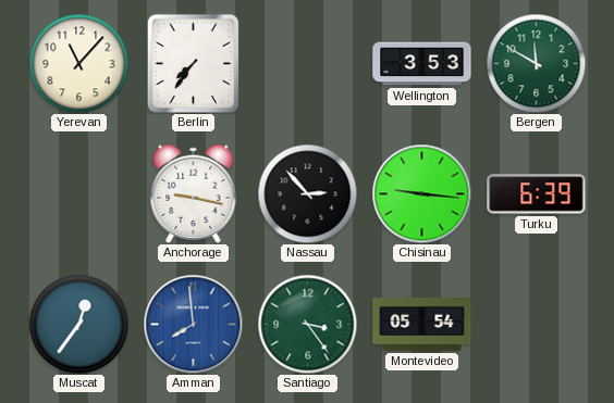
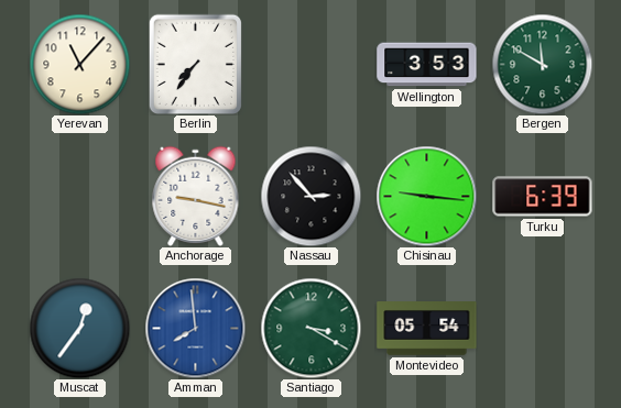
Santiago: 3:24 -> 3:20
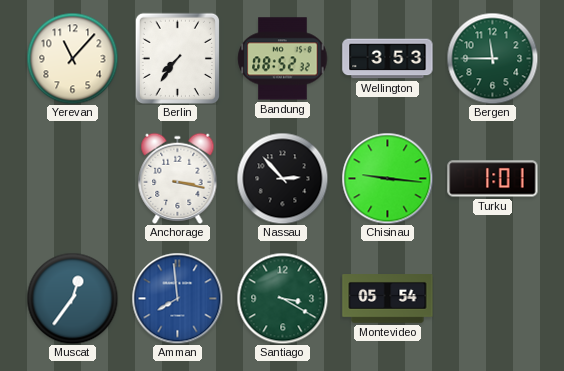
Bandung: none -> 08:52
Bergen: 11:50 -> 11:45
Anchorage: 9:17 -> 3:17
Turku: 6:39 -> 1:01
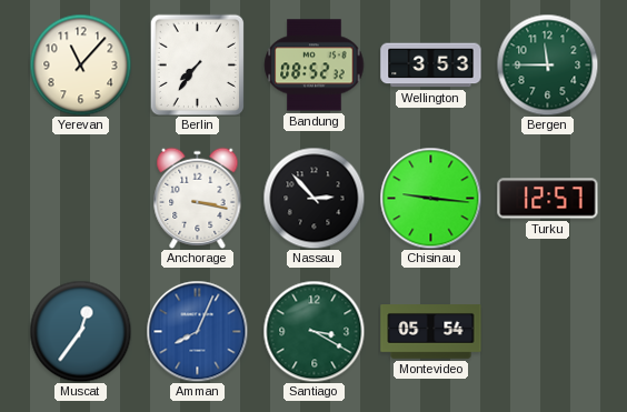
Turku: 1:01 -> 12:57
Amman: 7:59 -> 8:04
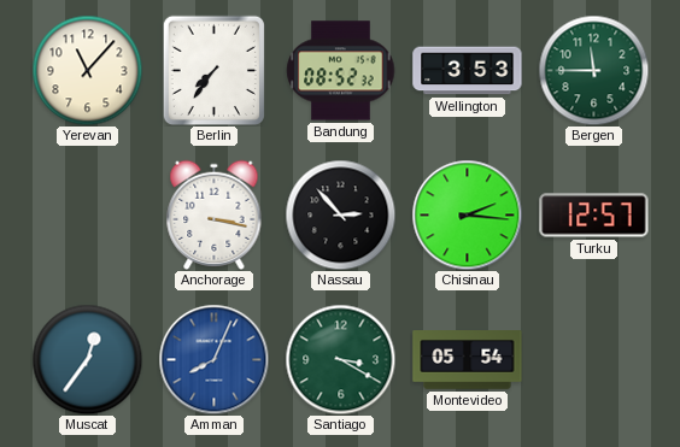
Chisinau: 9:16 -> 2:16
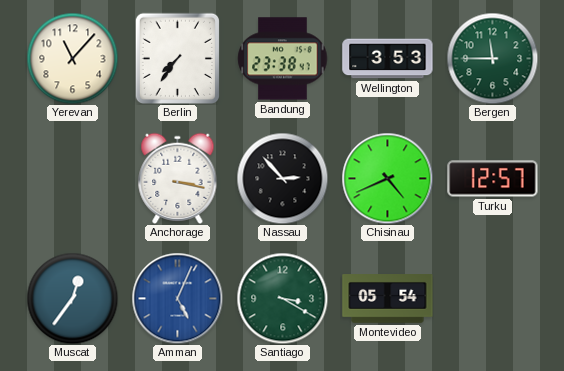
Bandung: 08:52 -> 23:38
Chisinau: 2:16 -> 4:41
Amman: 8:04 -> 5:04
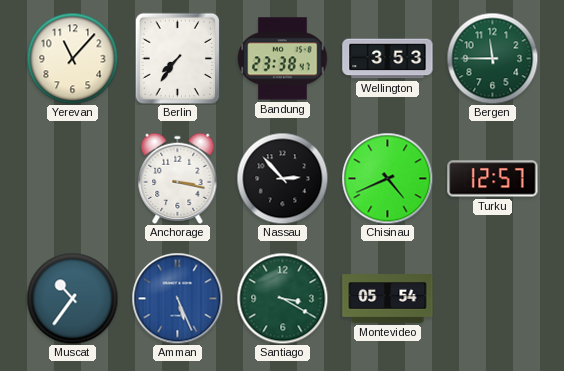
Muscat: 12:36 -> 10:36
Amman: 5:04 -> 5:26
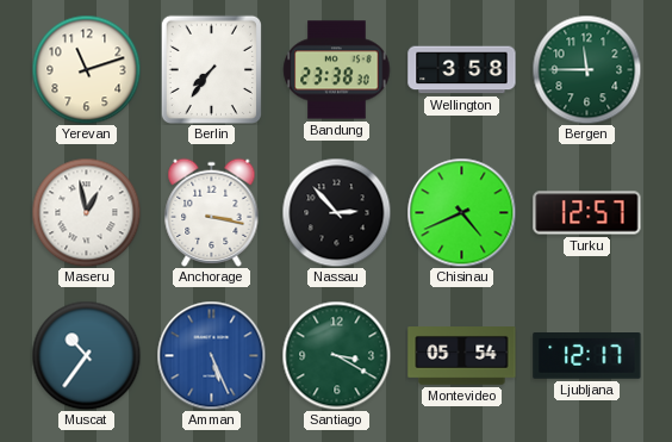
Yerevan: 11:07 -> 11:12
Bandung: 23:38:47 -> 23:38:30
Wellington: 3:53 -> 3:58
Maseru: none -> 12:58
Ljubljana: none -> 12:17
